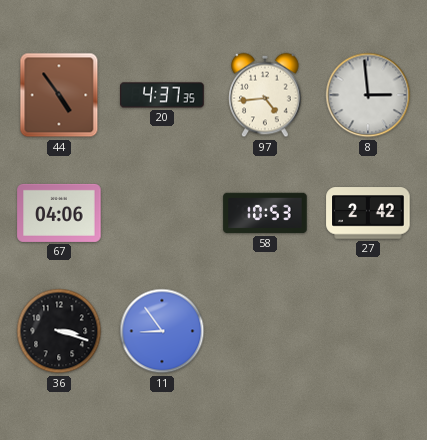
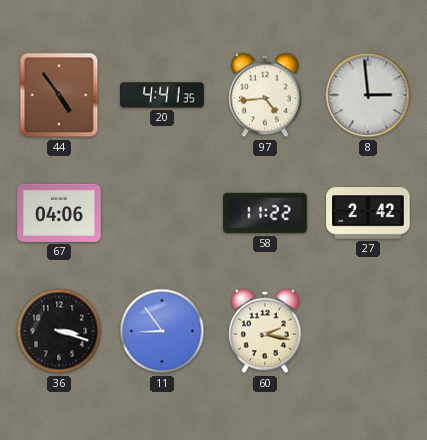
20: 4:37 -> 4:41
58: 10:53 -> 11:22
60: none -> 2:17
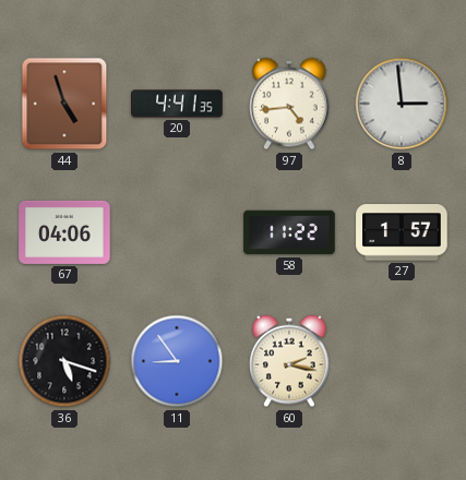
44: 4:54 -> 4:57
27: 2:42 -> 1:57
36: 3:18 -> 5:18
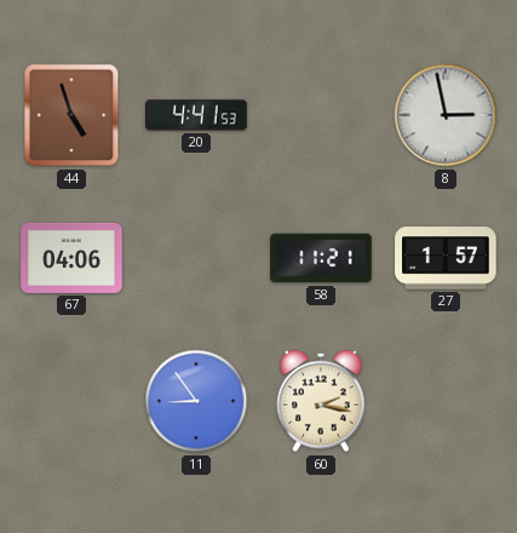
20: 4:41:35 -> 4:41:53
97: 4:44 -> none
8: 2:59 -> 2:58
58: 11:22 -> 11:21
36: 5:18 -> none
